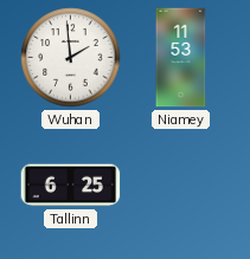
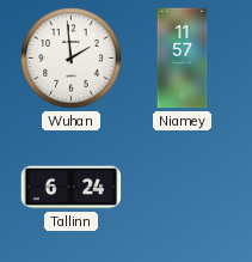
Niamey: 11:53 -> 11:57
Tallinn: 6:25 -> 6:24
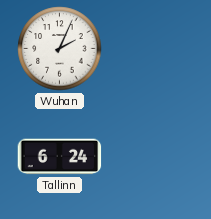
Wuhan: 1:59 -> 2:04
Niamey: 11:57 -> none
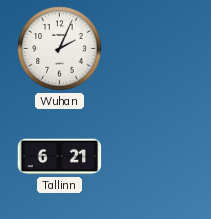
Tallinn: 6:24 -> 6:21
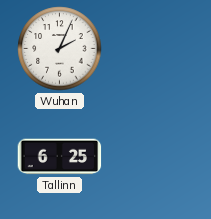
Tallinn: 6:21 -> 6:25
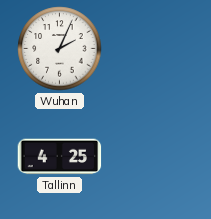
Tallinn: 6:25 -> 4:25
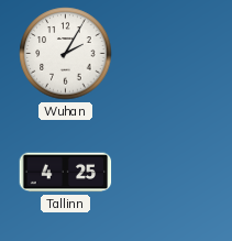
Wuhan: 2:04 -> 2:05
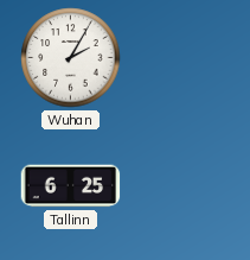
Tallinn: 4:25 -> 6:25
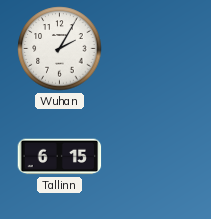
Tallinn: 6:25 -> 6:15
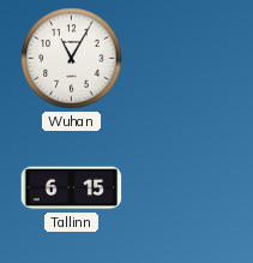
Wuhan: 2:05 -> 11:05
